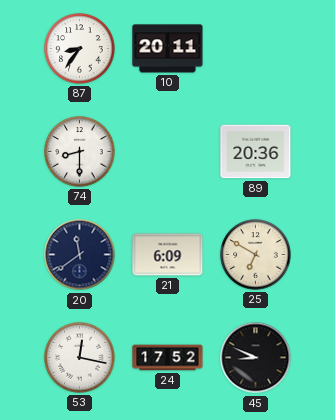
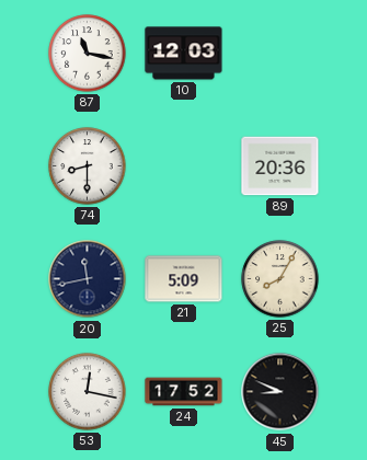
87: 8:36 -> 11:17
10: 20:11 -> 12:03
20: 11:39 -> 11:43
21: 6:09 -> 5:09
25: 6:50 -> 8:05
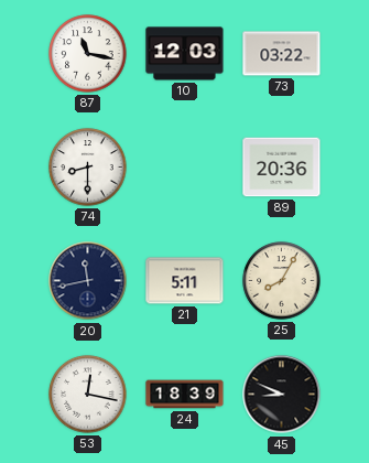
73: none -> 03:22
21: 5:09 -> 5:11
24: 17:52 -> 18:39
